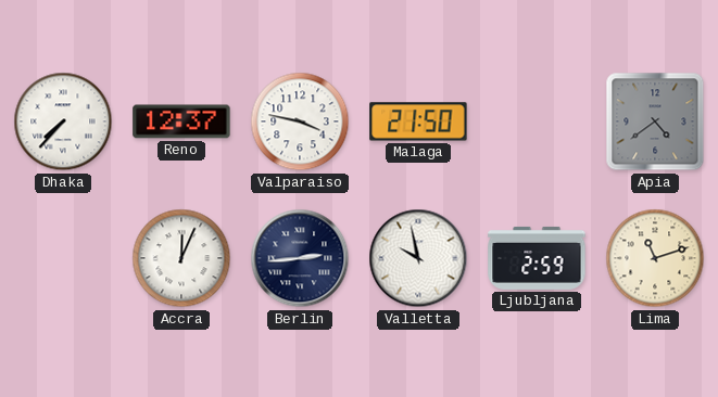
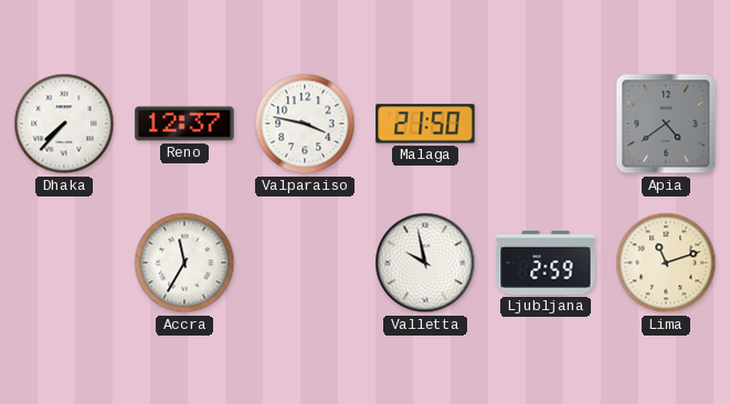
Accra: 12:04 -> 11:35
Berlin: 2:44 -> none
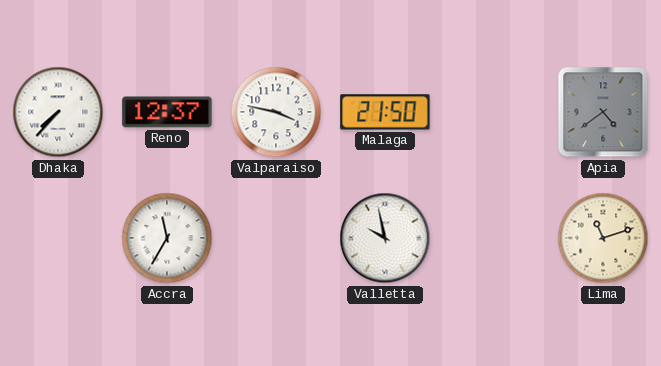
Ljubljana: 2:59 -> none
